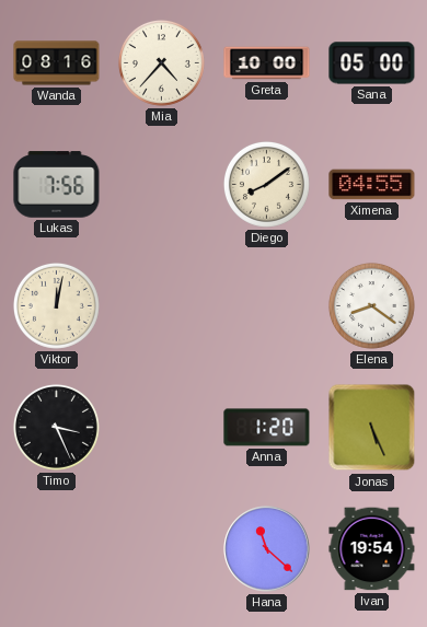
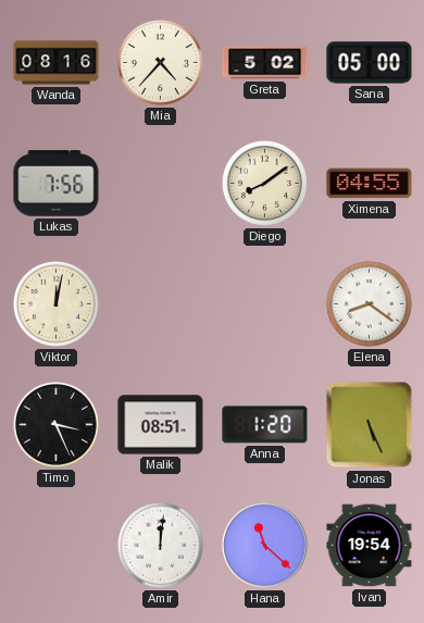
Greta: 10:00 -> 5:02
Malik: none -> 08:51
Amir: none -> 12:01
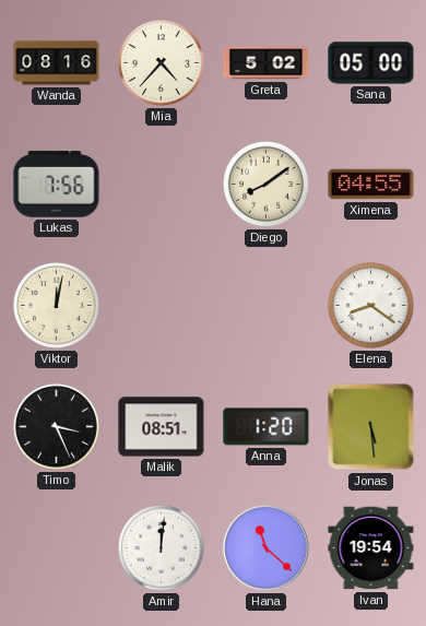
Jonas: 5:26 -> 5:29
